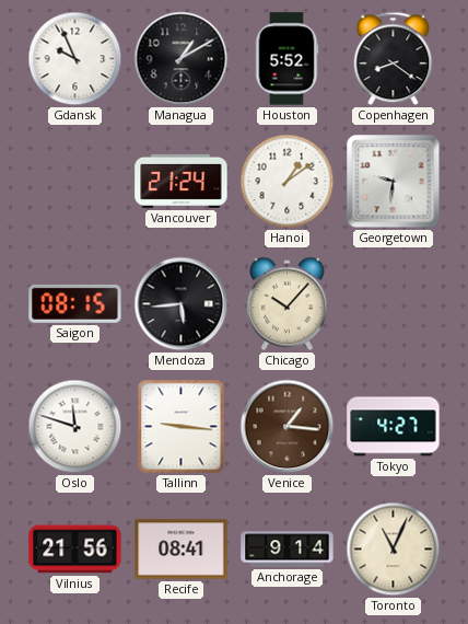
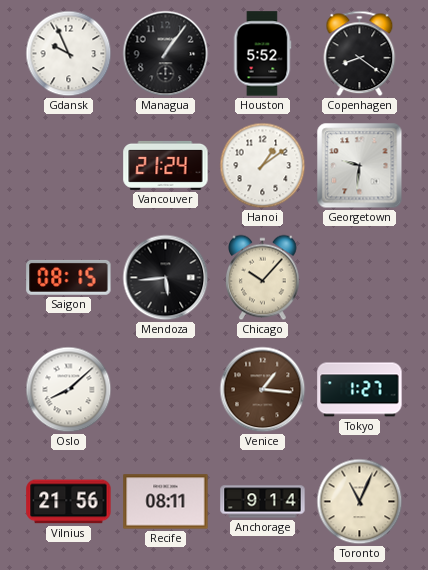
Managua: 1:10 -> 1:06
Oslo: 11:48 -> 8:08
Tallinn: 9:16 -> none
Tokyo: 4:27 -> 1:27
Recife: 08:41 -> 08:11
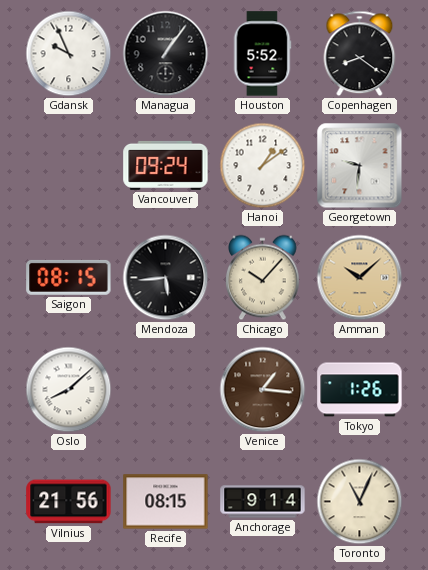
Vancouver: 21:24 -> 09:24
Amman: none -> 10:08
Tokyo: 1:27 -> 1:26
Recife: 08:11 -> 08:15
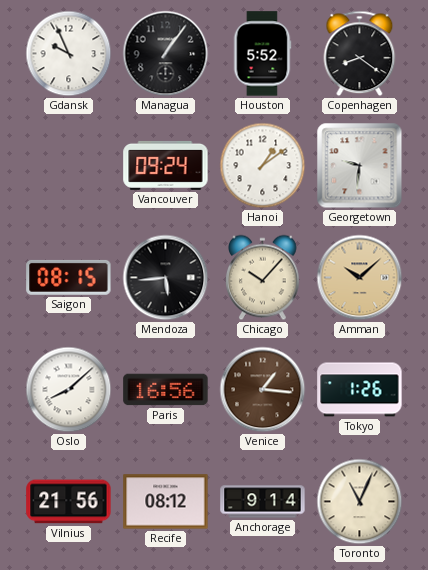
Paris: none -> 16:56
Recife: 08:15 -> 08:12
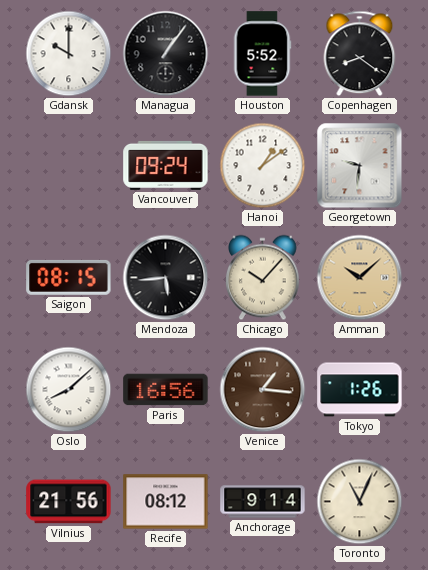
Gdansk: 9:56 -> 10:00
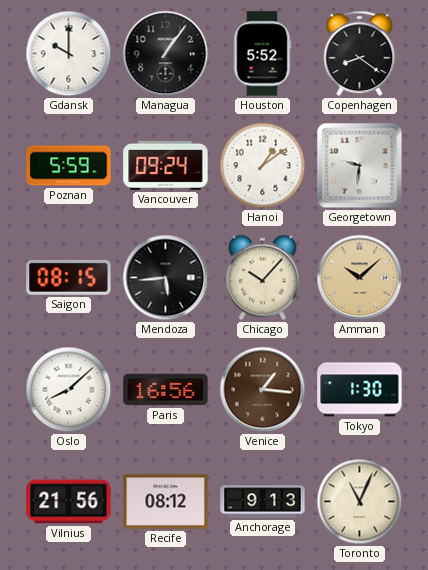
Poznan: none -> 5:59
Tokyo: 1:26 -> 1:30
Anchorage: 9:14 -> 9:13
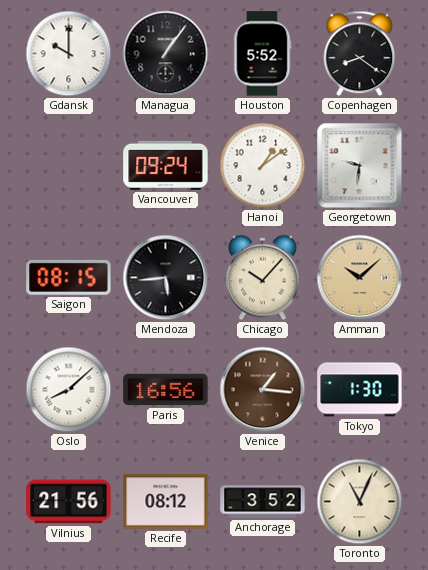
Poznan: 5:59 -> none
Anchorage: 9:13 -> 3:52
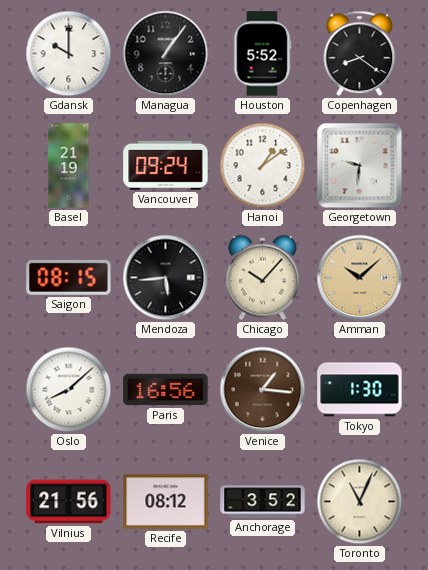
Basel: none -> 21:19
